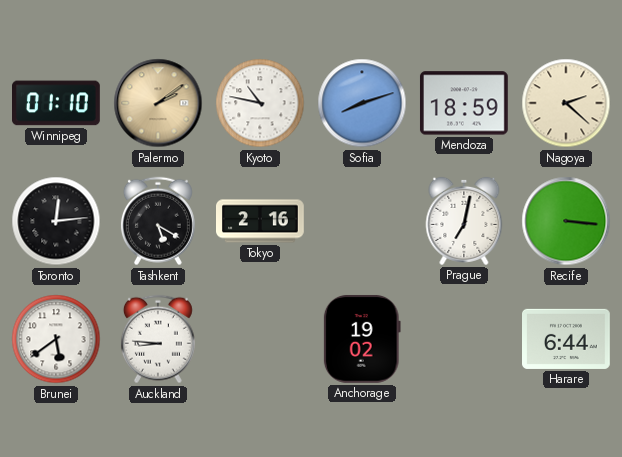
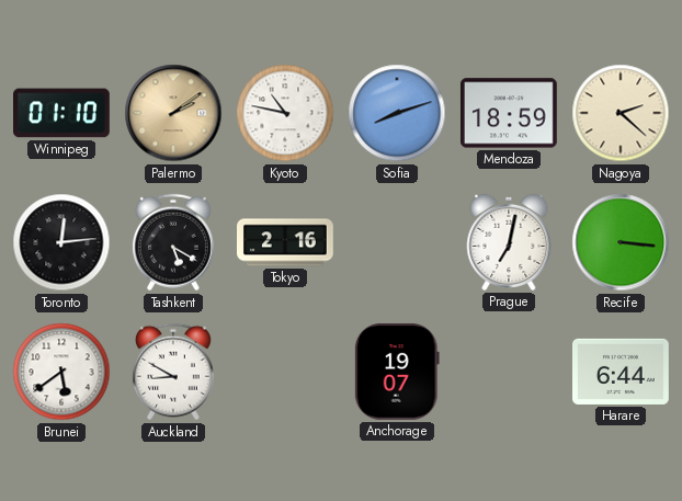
Auckland: 8:46 -> 8:50
Anchorage: 19:02 -> 19:07
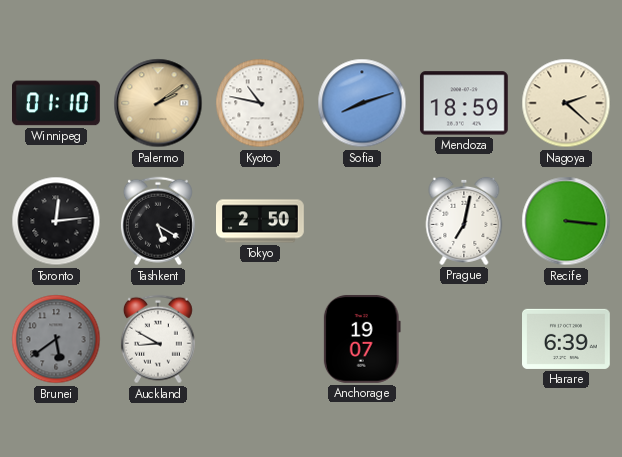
Tokyo: 2:16 -> 2:50
Brunei dial: white -> grey
Harare: 6:44 -> 6:39
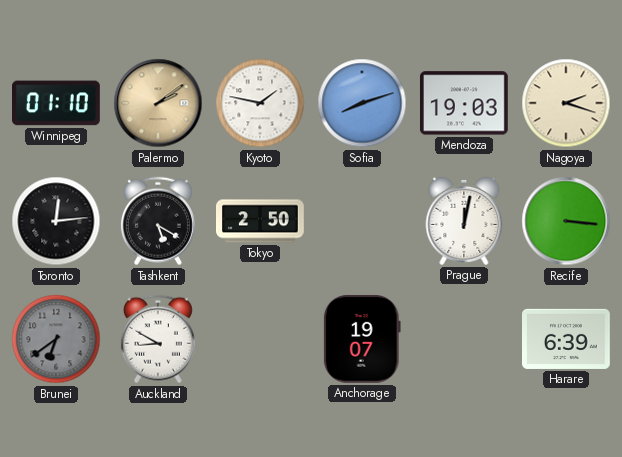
Kyoto: 10:47 -> 1:47
Mendoza: 18:59 -> 19:03
Nagoya: 2:22 -> 2:18
Prague: 7:02 -> 12:02
Brunei: 5:39 -> 6:39
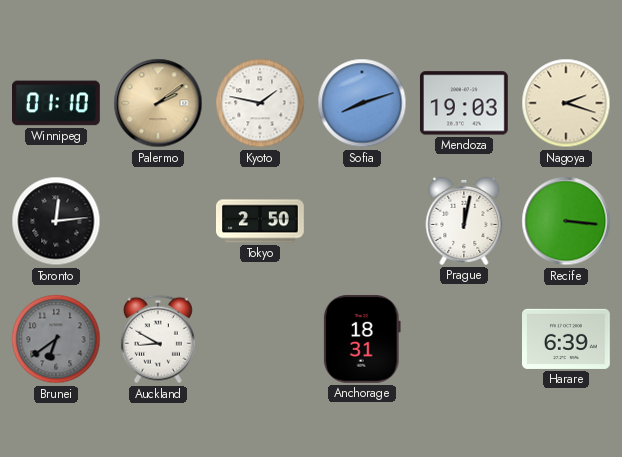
Tashkent: 5:20 -> none
Anchorage: 19:07 -> 18:31
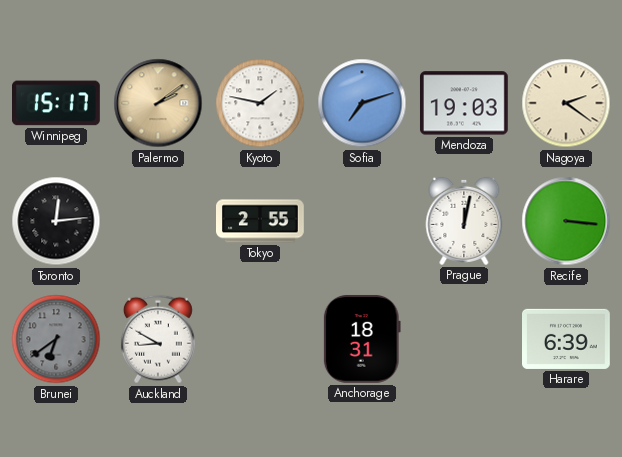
Winnipeg: 01:10 -> 15:17
Sofia: 8:12 -> 7:12
Nagoya: 2:18 -> 2:21
Tokyo: 2:50 -> 2:55
